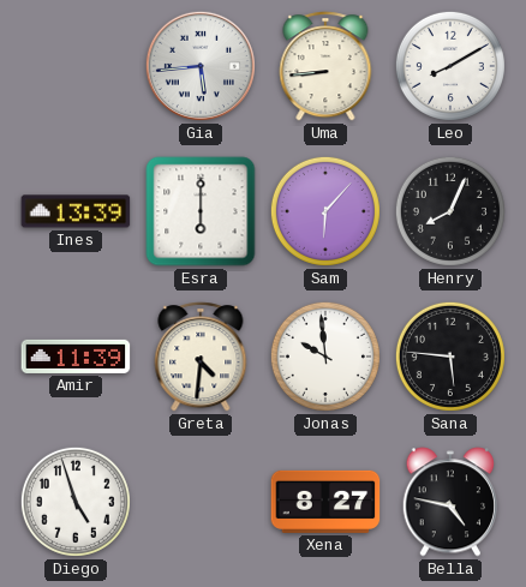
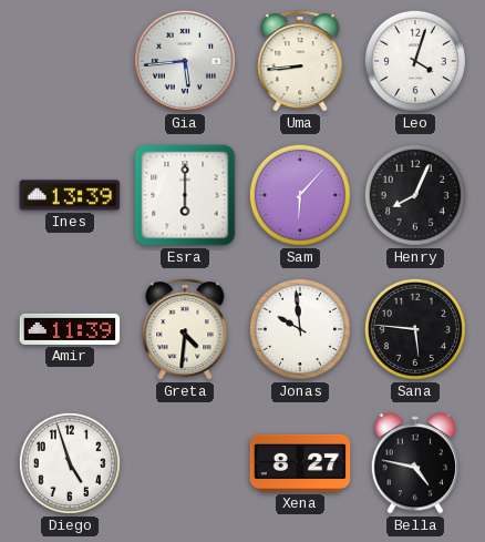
Leo: 8:10 -> 4:03
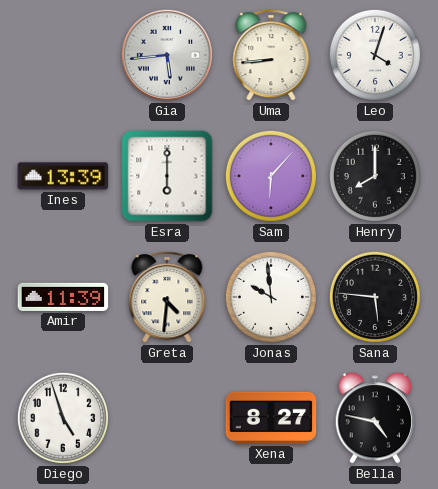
Henry: 8:04 -> 8:00
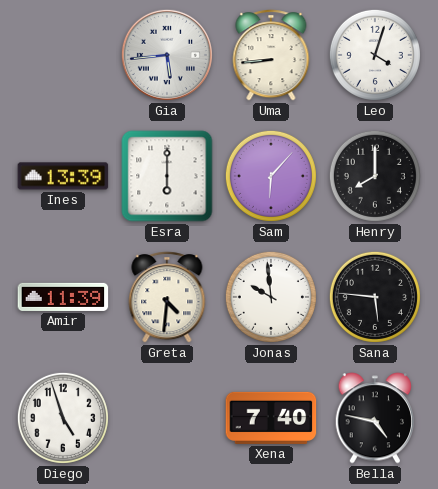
Xena: 8:27 -> 7:40
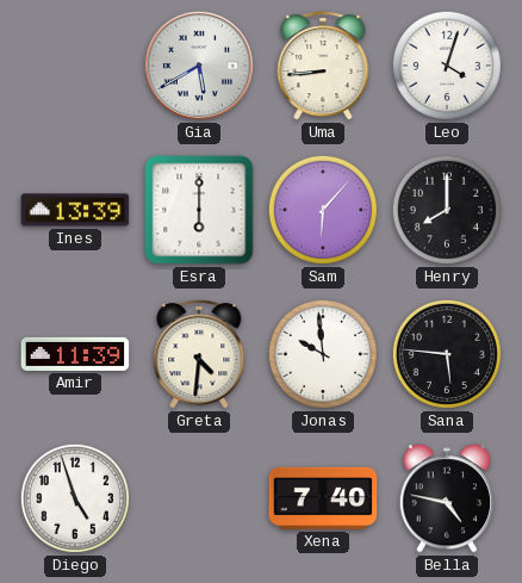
Gia: 5:44 -> 5:40
